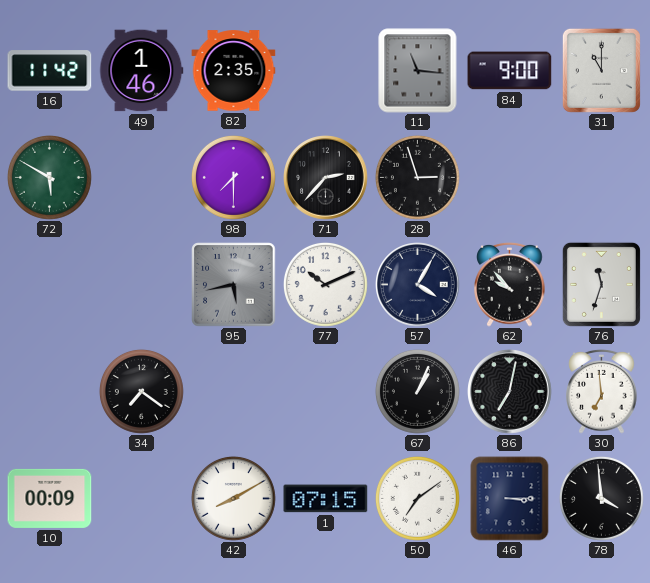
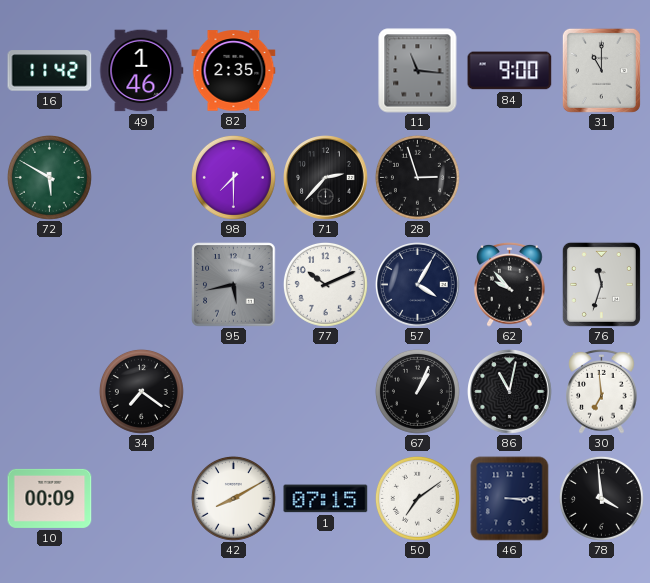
86: 7:02 -> 11:02
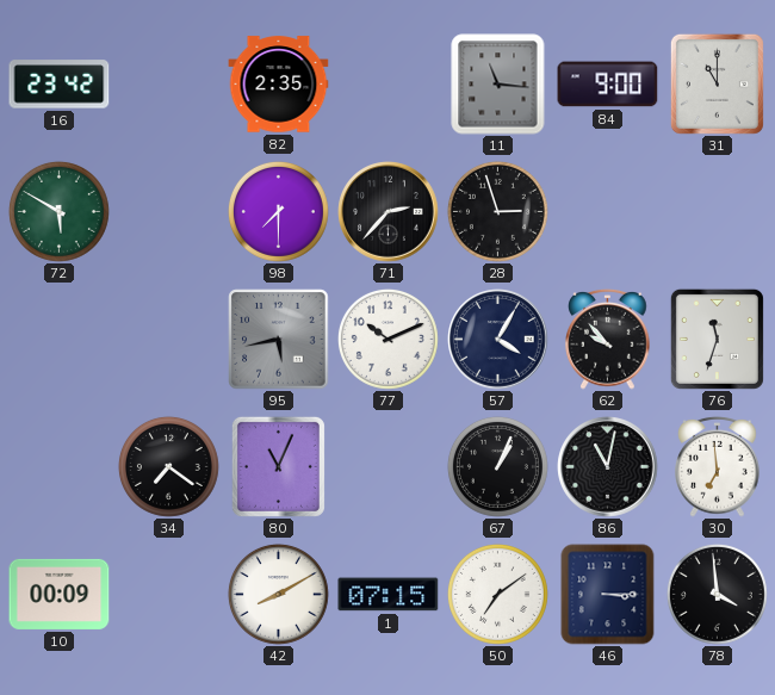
16: 11:42 -> 23:42
49: 1:46 -> none
80: none -> 11:04
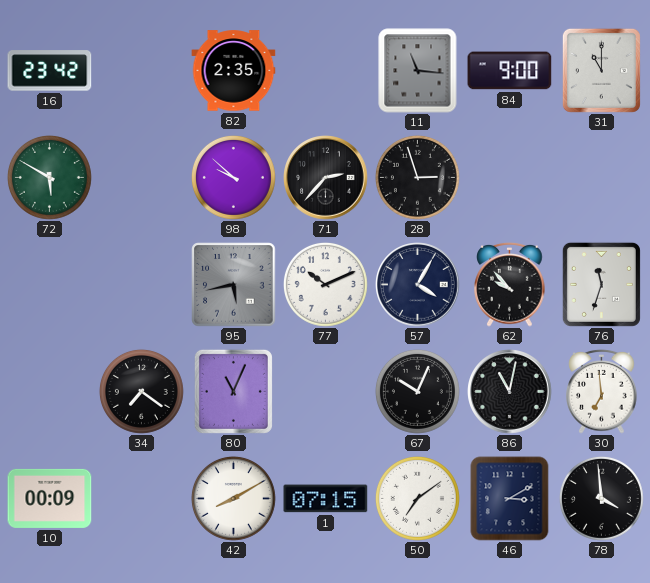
98: 7:30 -> 9:52
67: 1:04 -> 10:04
46: 3:15 -> 3:10
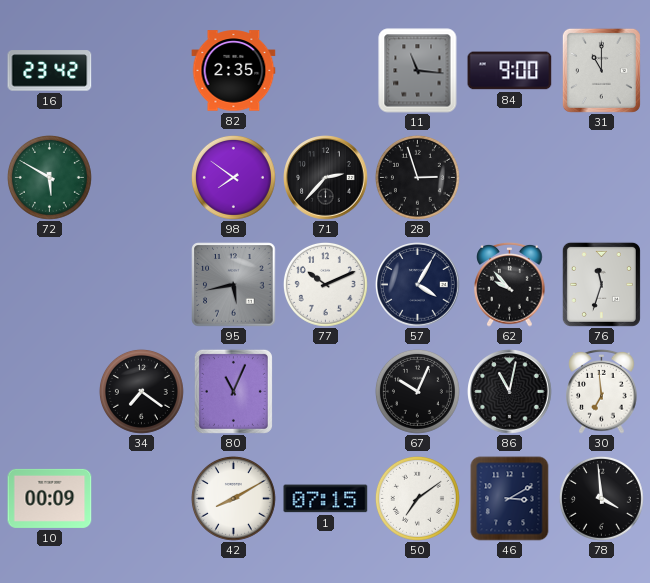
98: 9:52 -> 7:51
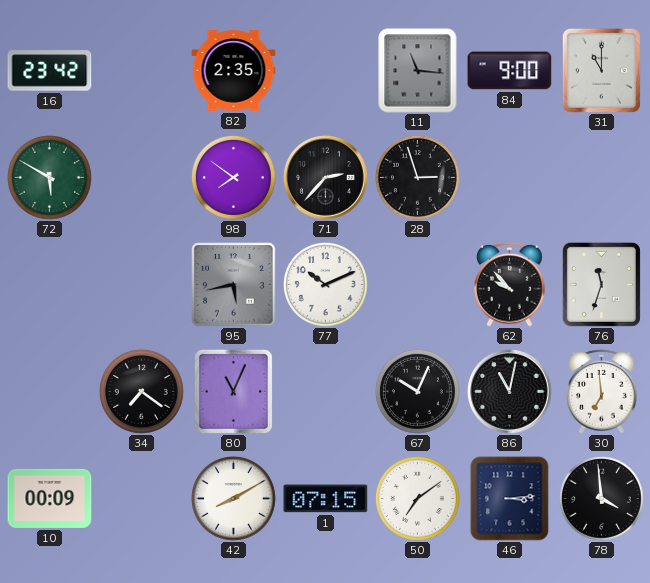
57: 4:05 -> none
46: 3:10 -> 3:14
